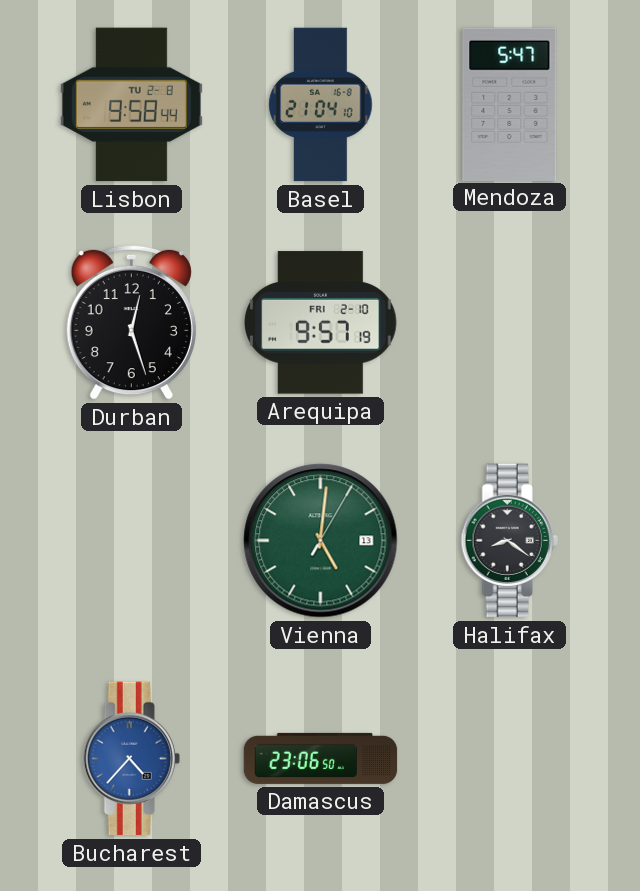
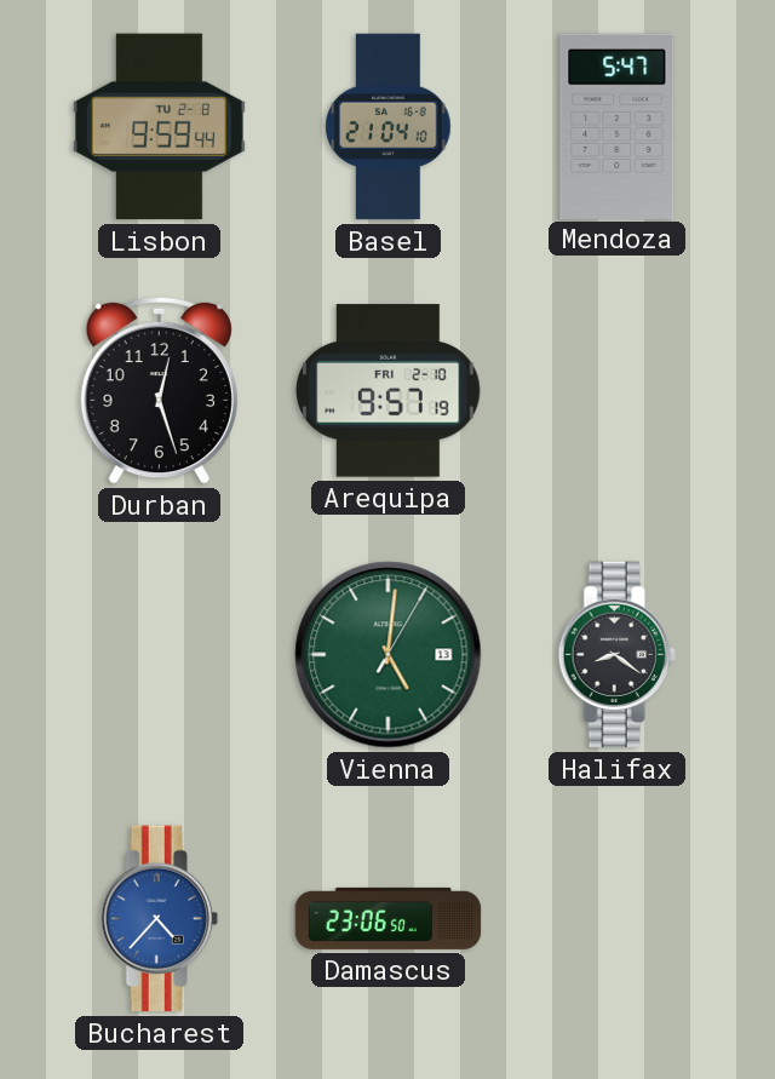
Lisbon: 9:58 -> 9:59
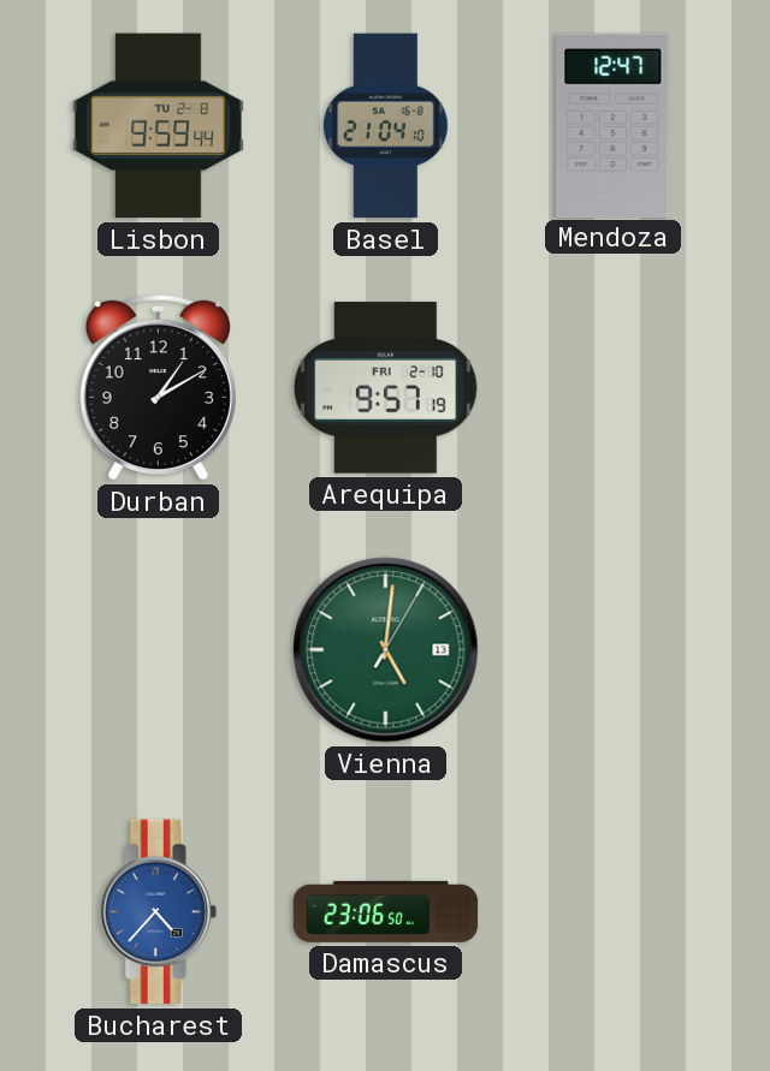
Mendoza: 5:47 -> 12:47
Durban: 12:27 -> 1:10
Halifax: 8:21 -> none
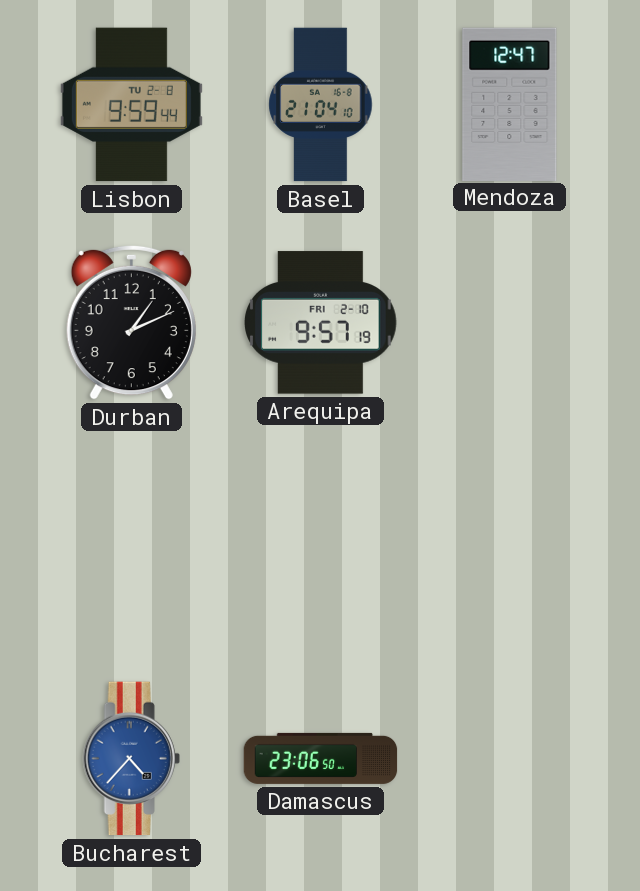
Durban: 1:10 -> 1:11
Vienna: 5:01 -> none
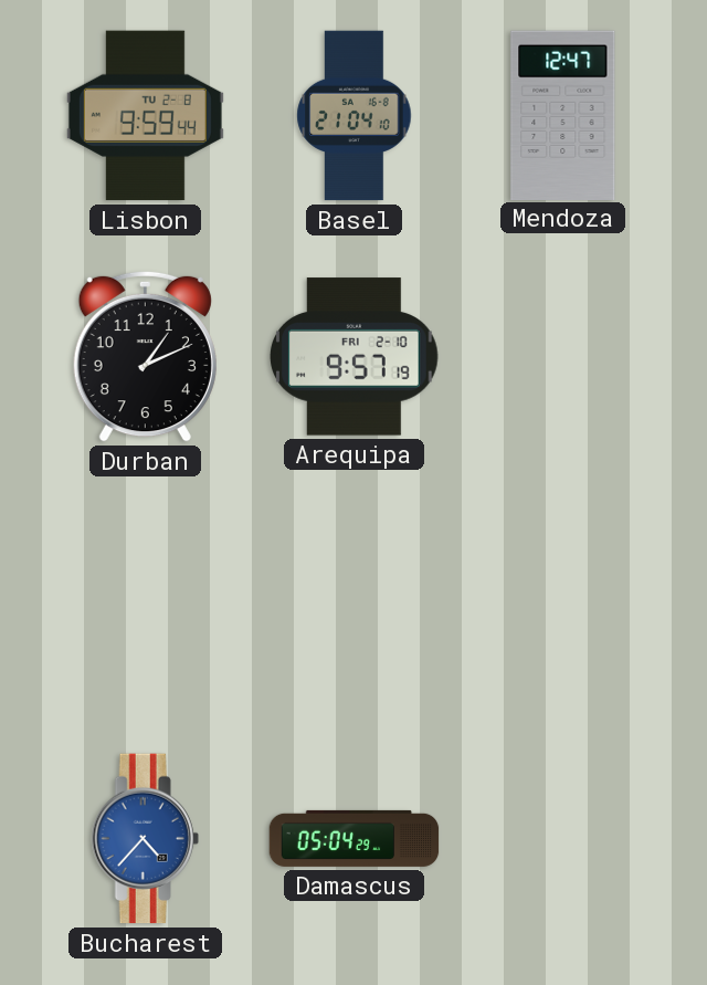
Damascus: 23:06 -> 05:04
